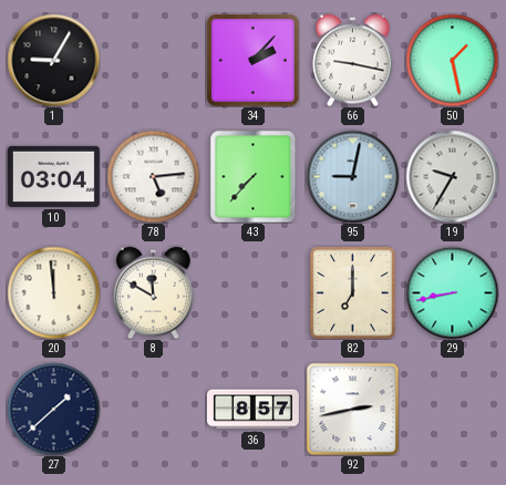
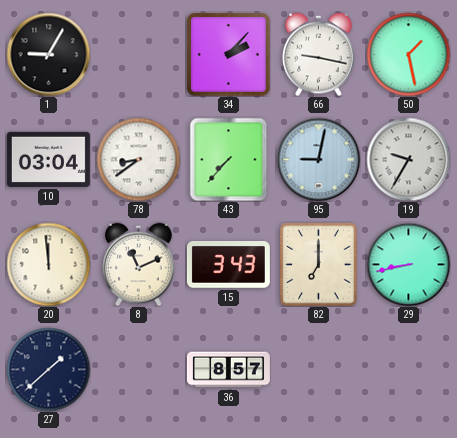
78: 5:14 -> 8:39
8: 11:50 -> 11:11
15: none -> 3:43
92: 2:43 -> none
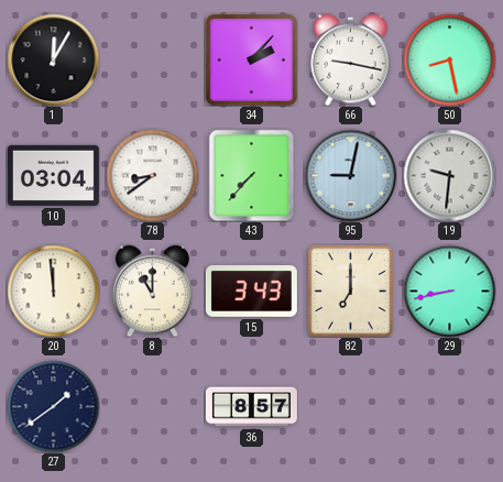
1: 9:05 -> 12:05
50: 1:28 -> 8:28
19: 9:35 -> 9:31
8: 11:11 -> 11:00
27: 1:38 -> 1:39
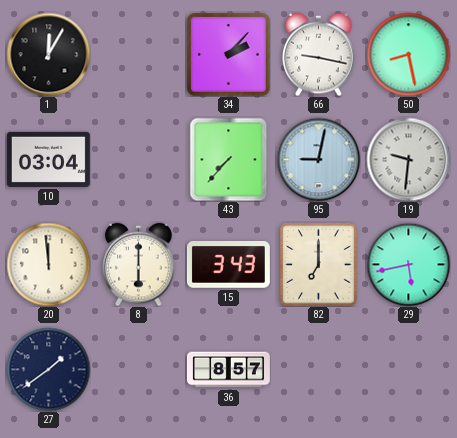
78: 8:39 -> none
8: 11:00 -> 6:00
29: 8:43 -> 5:43
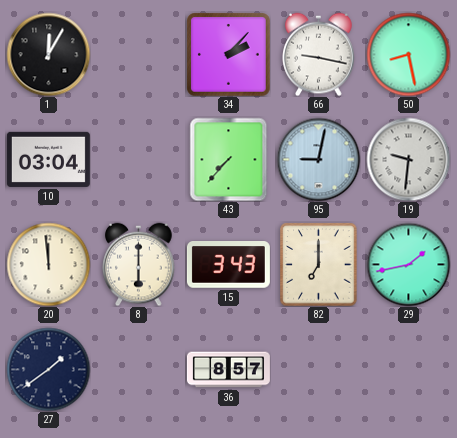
29: 5:43 -> 1:43
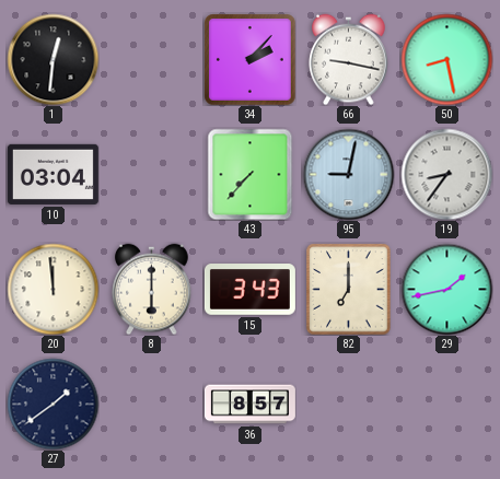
1: 12:05 -> 12:31
19: 9:31 -> 8:36
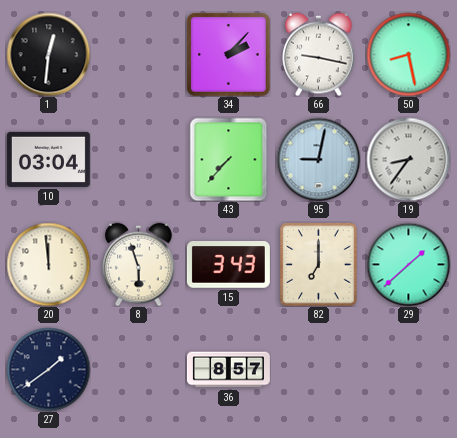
8: 6:00 -> 5:57
29: 1:43 -> 1:38
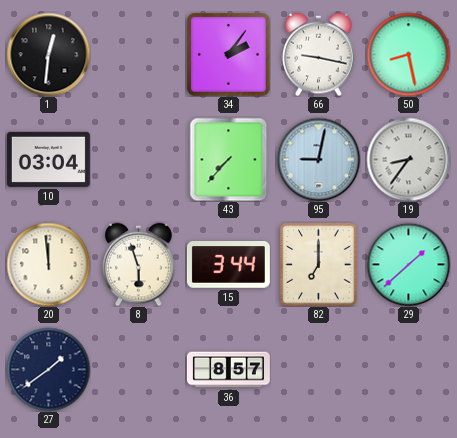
34: 2:07 -> 2:06
15: 3:43 -> 3:44
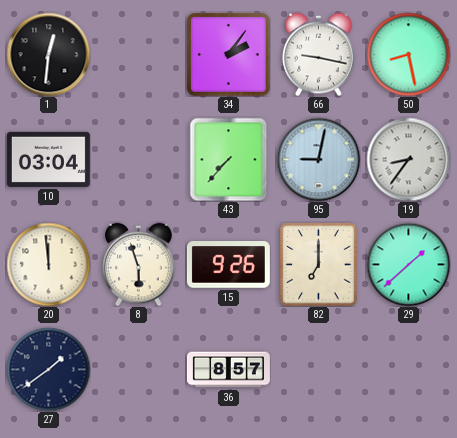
15: 3:44 -> 9:26
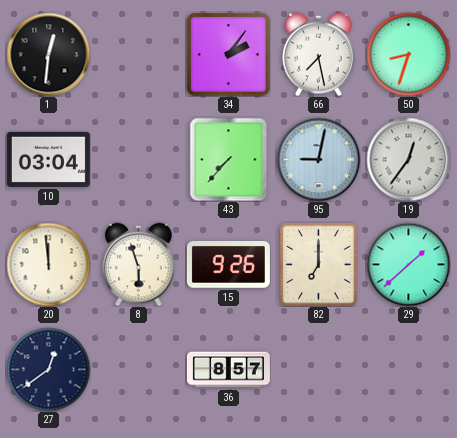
66: 9:17 -> 7:28
50: 8:28 -> 8:33
19: 8:36 -> 12:36
27: 1:39 -> 12:39
